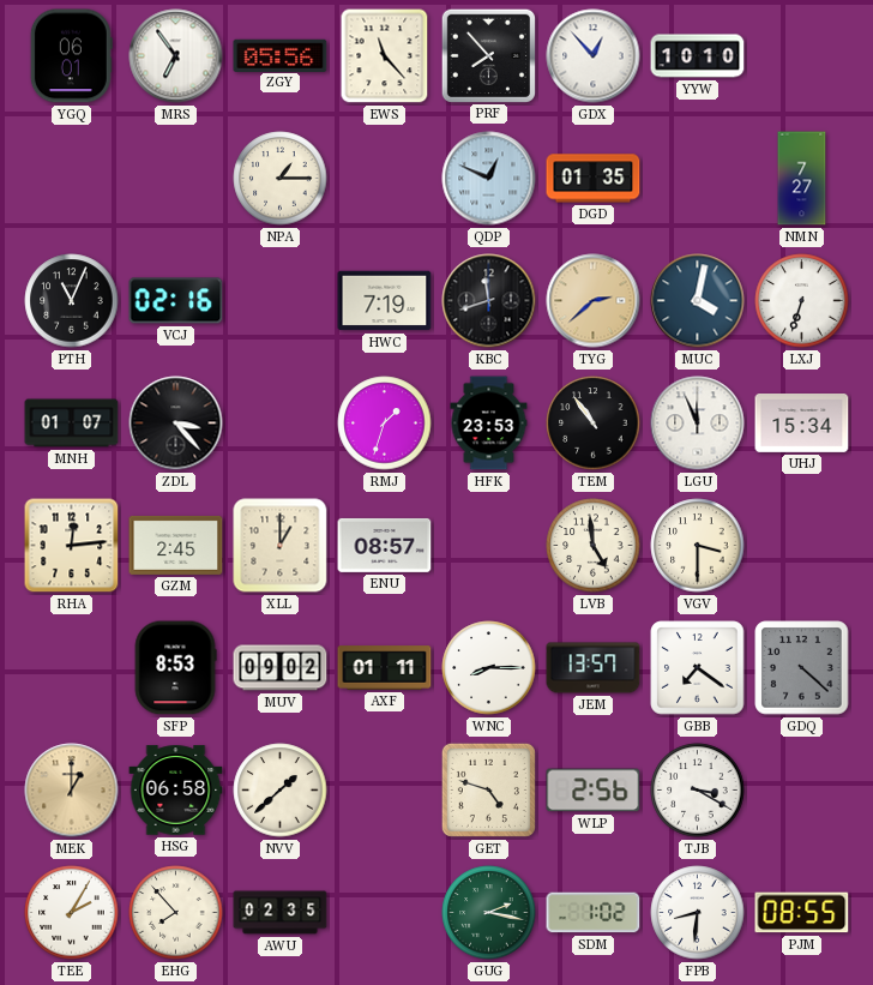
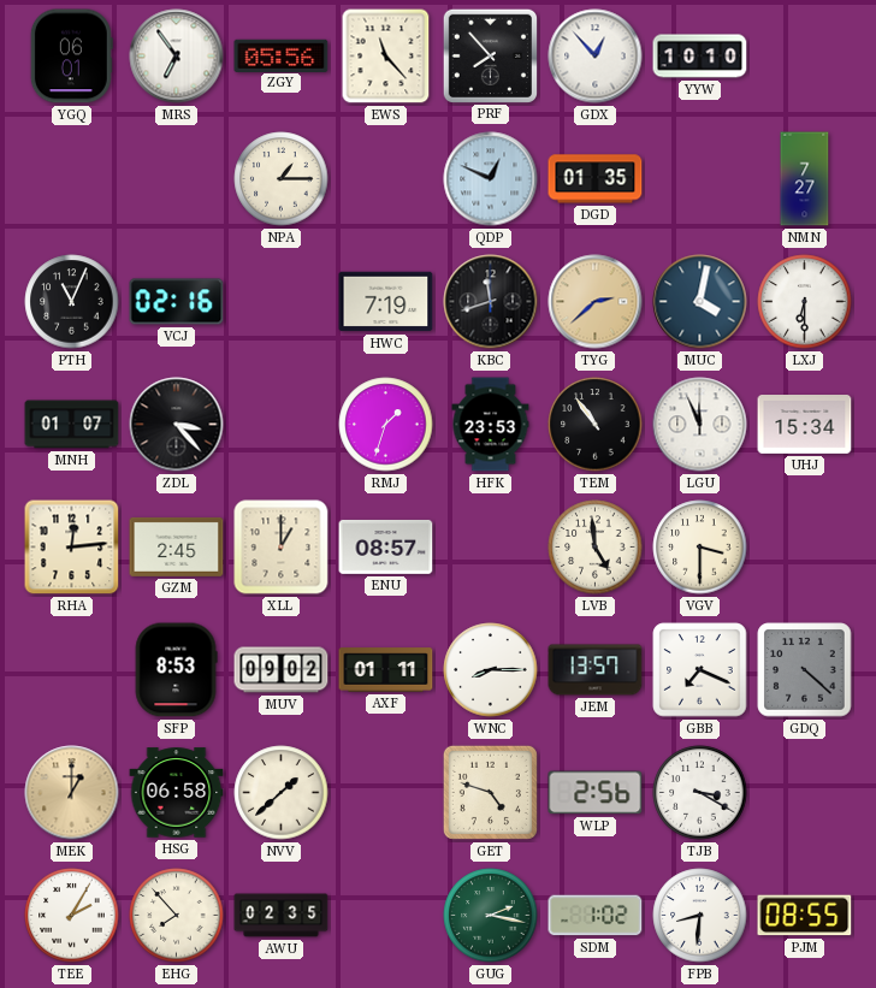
LXJ: 6:33 -> 6:30
GBB: 7:21 -> 7:19
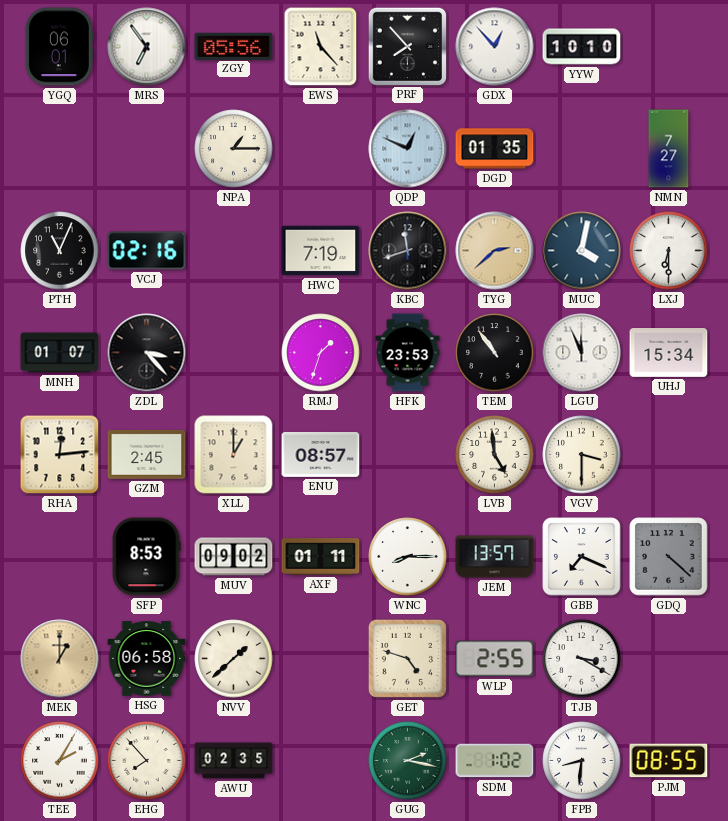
WLP: 2:56 -> 2:55
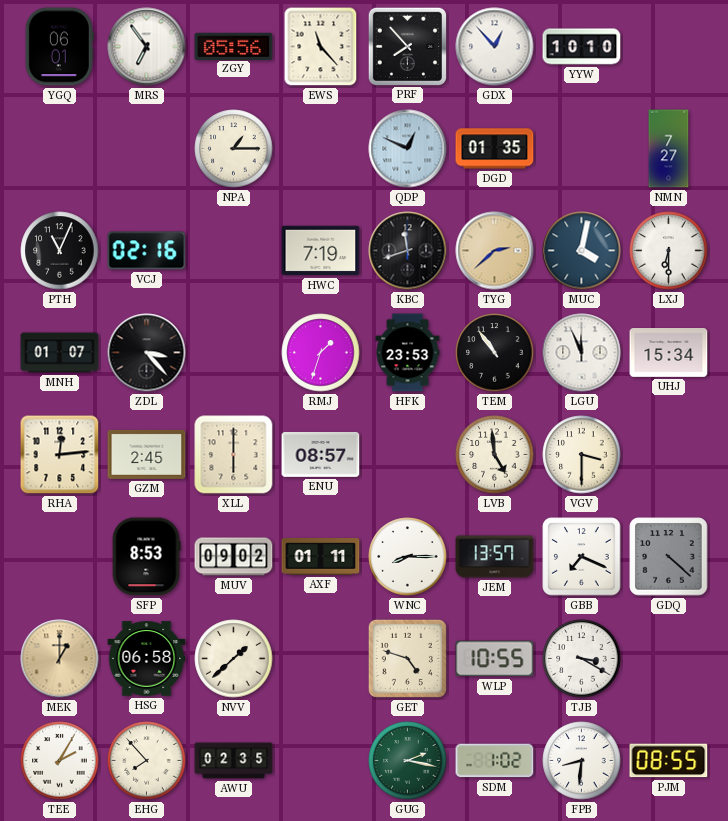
XLL: 1:00 -> 6:00
WLP: 2:55 -> 10:55
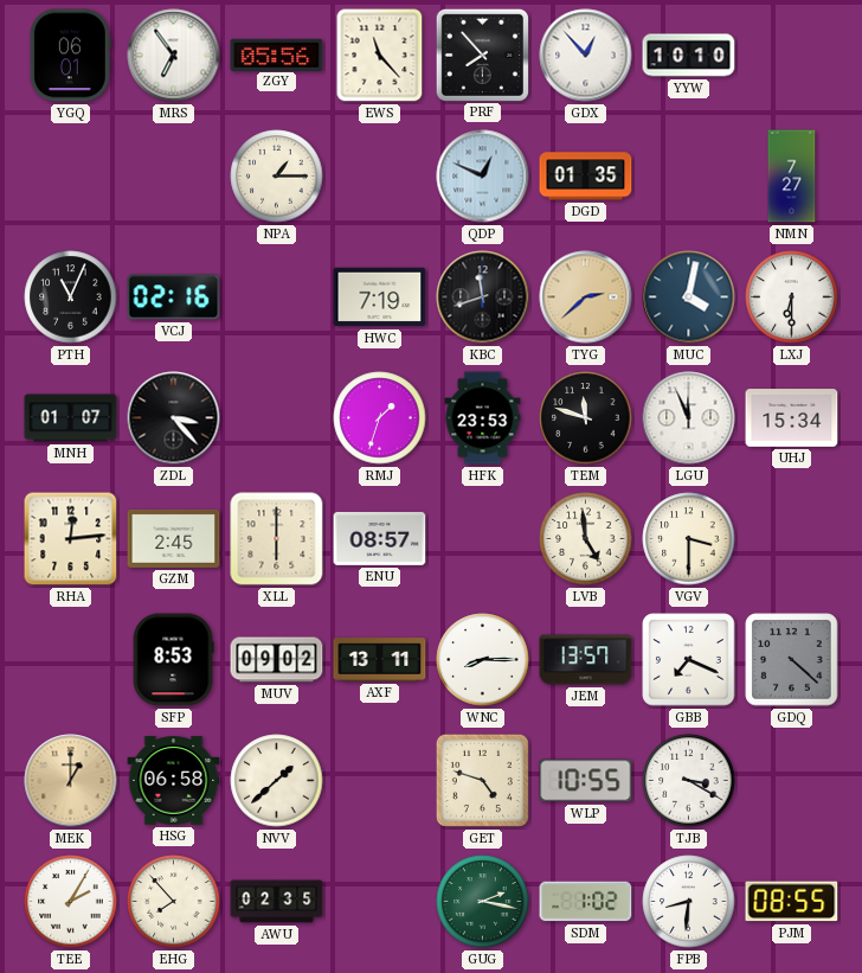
TEM: 10:54 -> 11:48
AXF: 01:11 -> 13:11
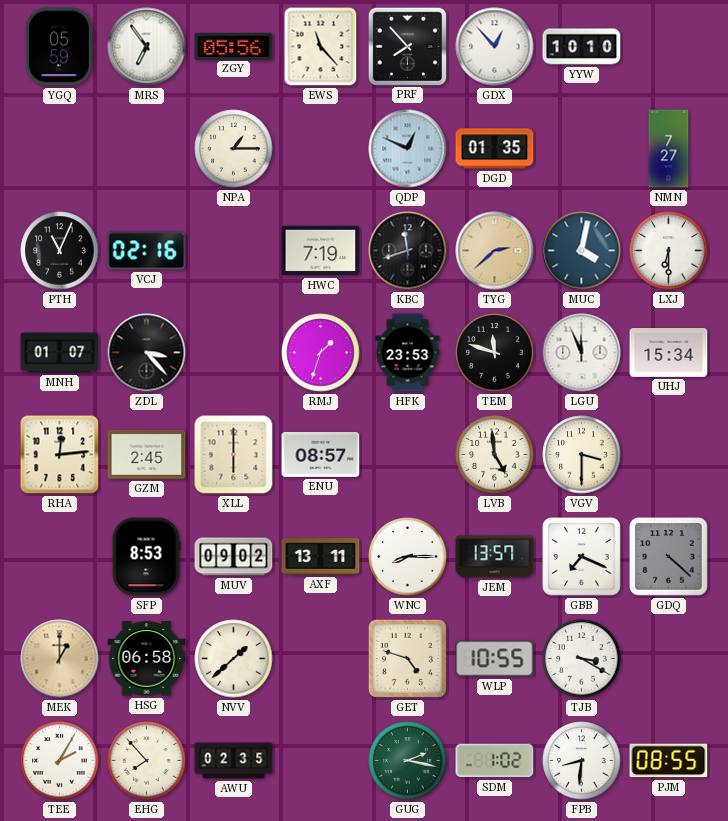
YGQ: 06:01 -> 05:59
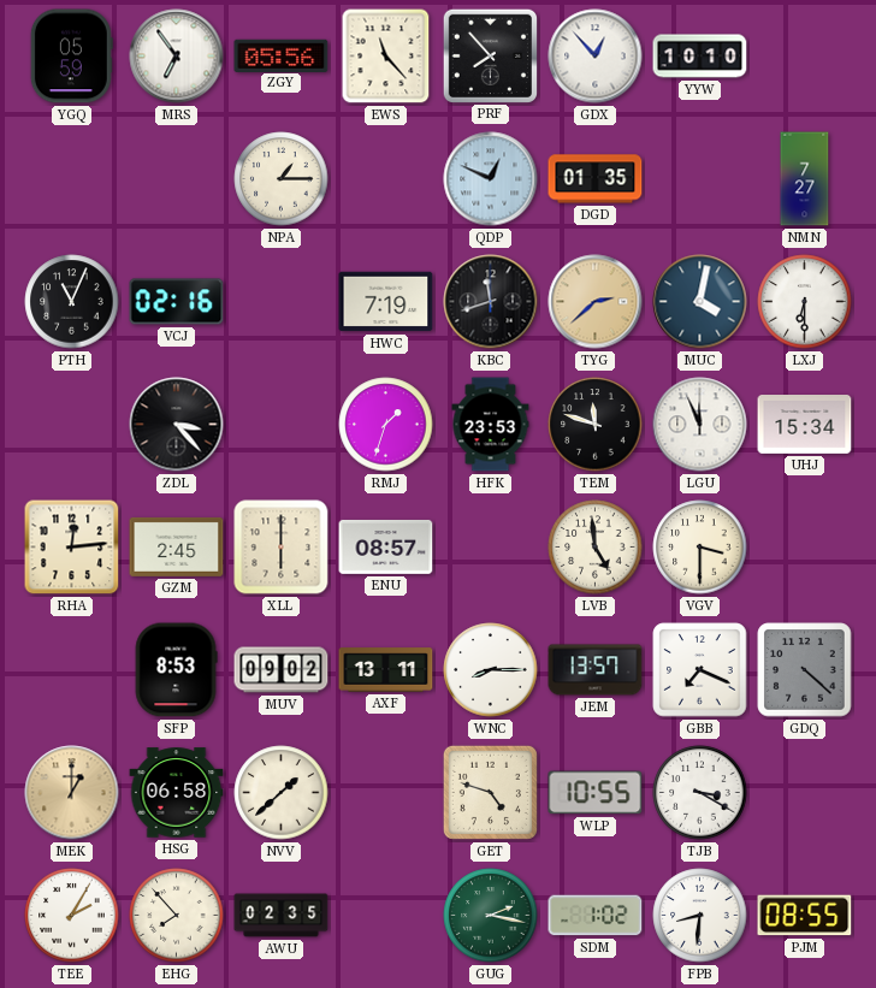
MNH: 01:07 -> none
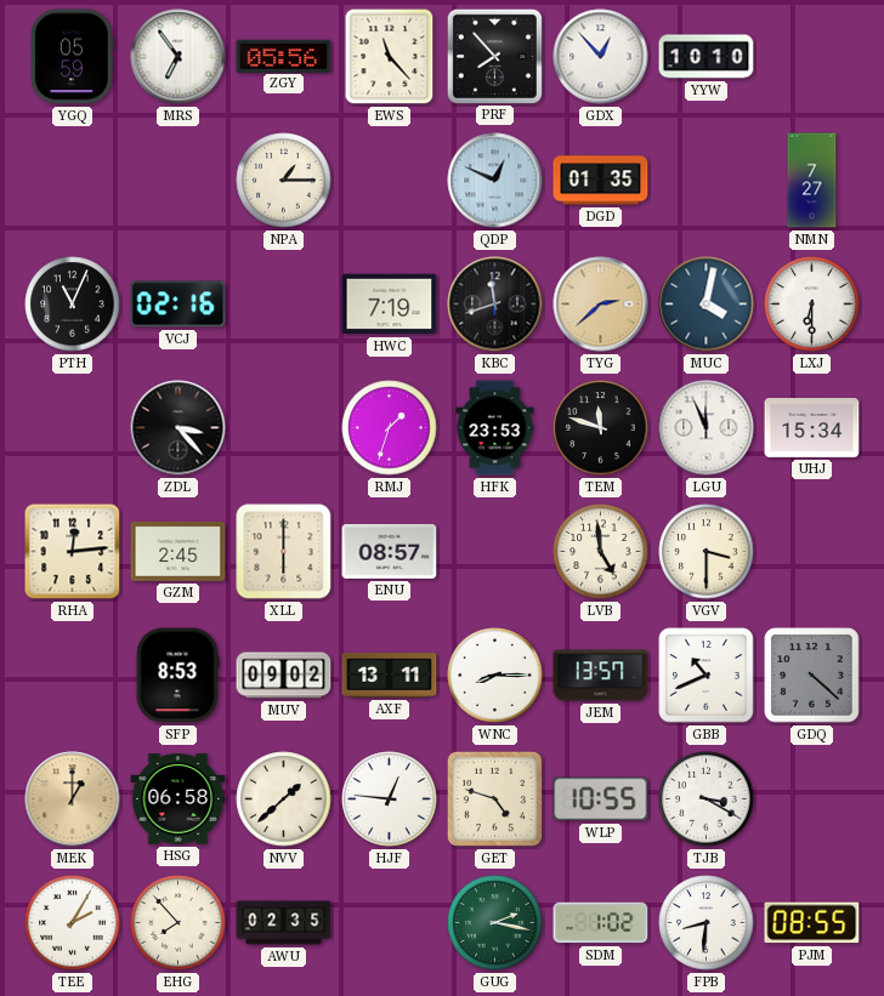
GBB: 7:19 -> 10:41
HJF: none -> 12:46
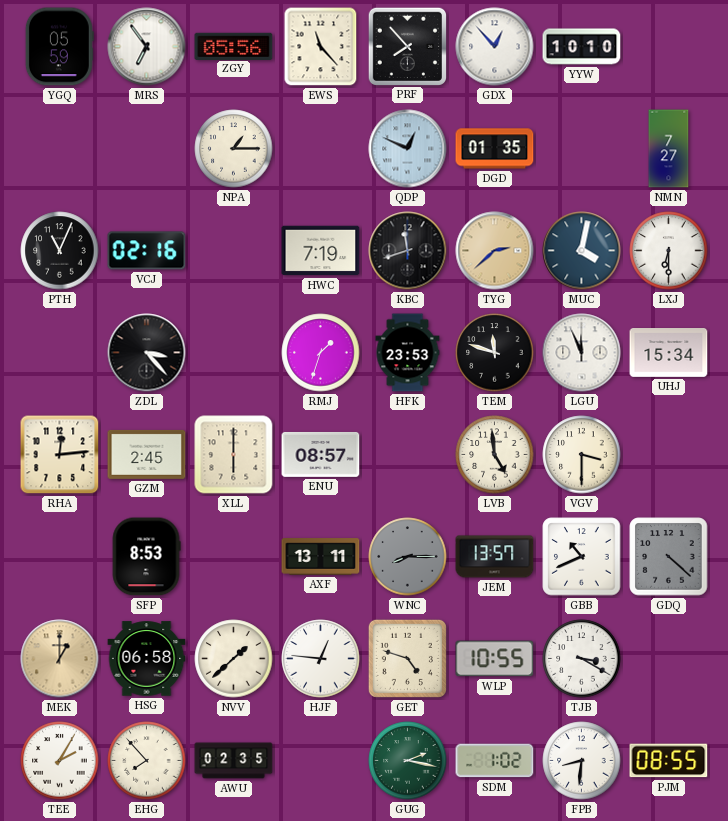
MUV: 09:02 -> none
WNC dial: white -> grey
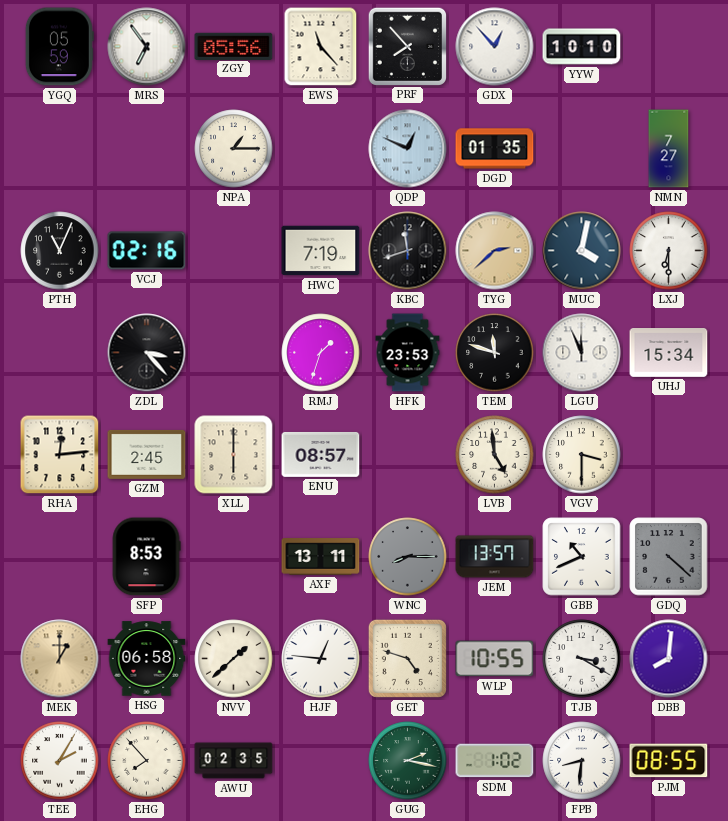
DBB: none -> 8:01
